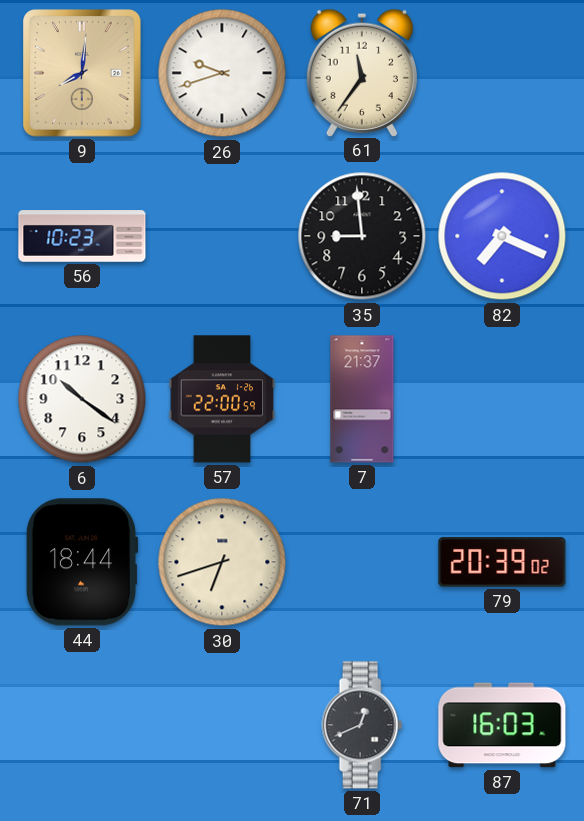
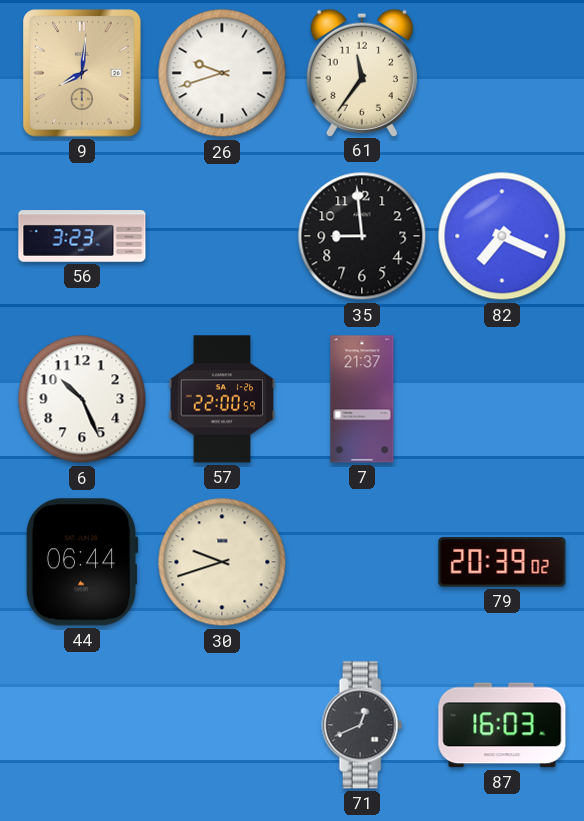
56: 10:23 -> 3:23
6: 10:21 -> 10:26
44: 18:44 -> 06:44
30: 6:42 -> 9:42
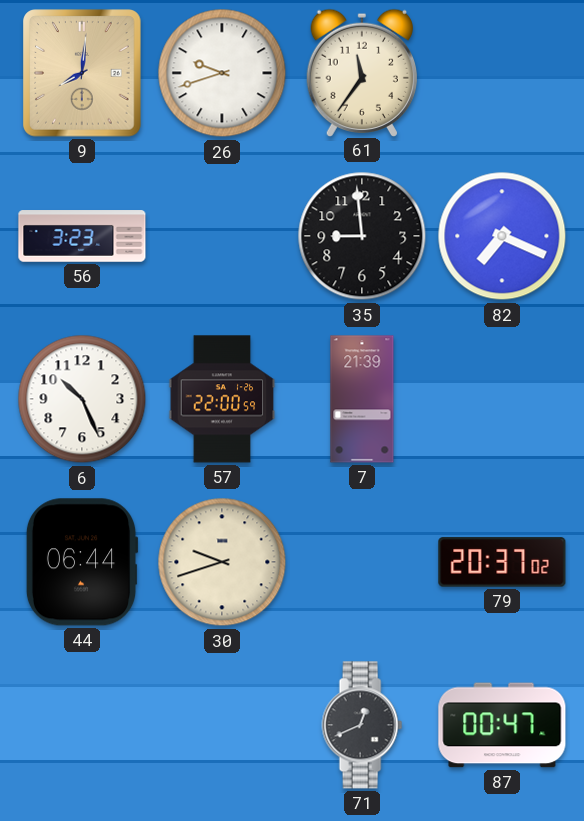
7: 21:37 -> 21:39
79: 20:39 -> 20:37
87: 16:03 -> 00:47
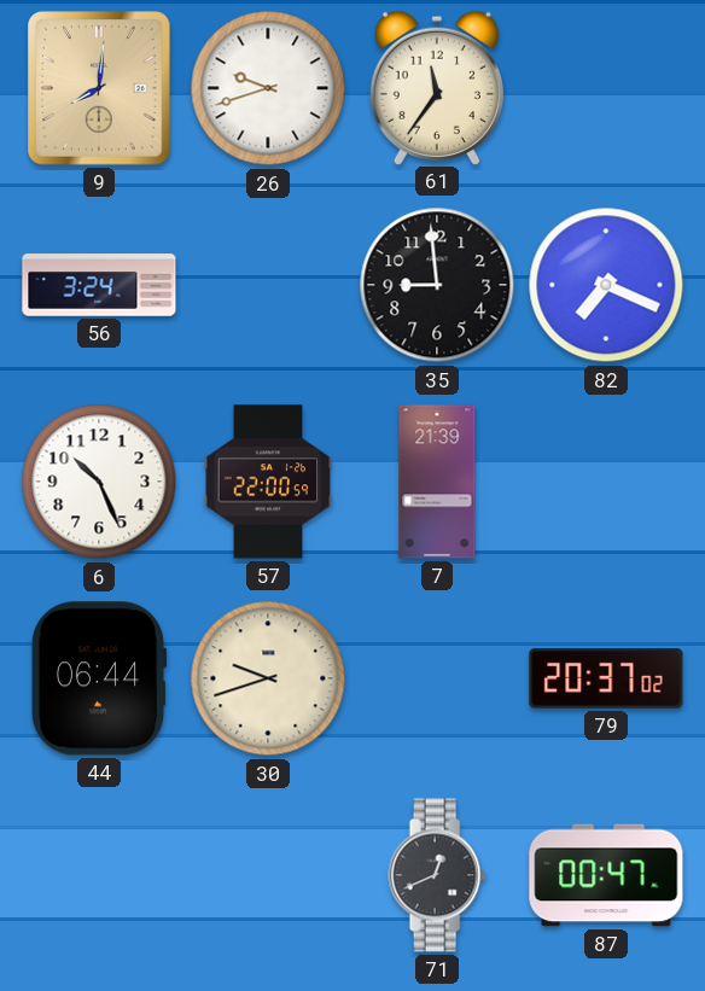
56: 3:23 -> 3:24
